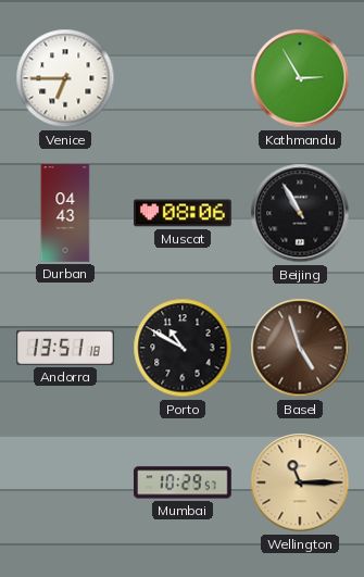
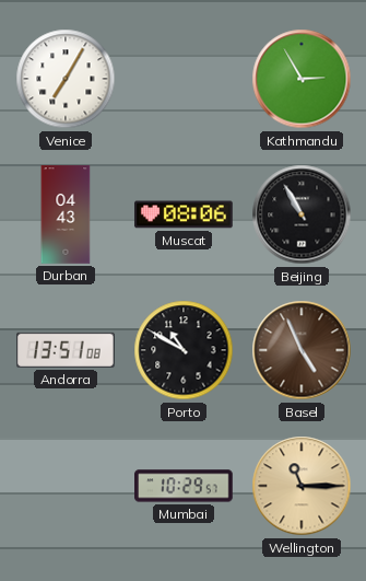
Venice: 6:45 -> 7:05
Andorra: 13:51:18 -> 13:51:08
Basel: 4:57 -> 4:56
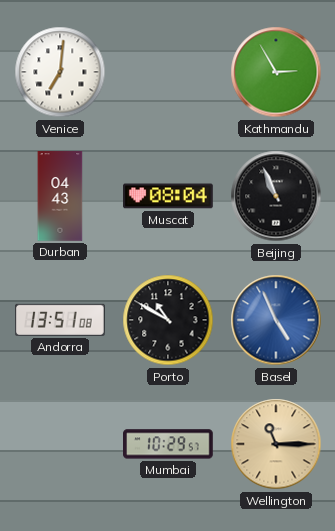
Venice: 7:05 -> 7:01
Muscat: 08:06 -> 08:04
Beijing: 10:55 -> 10:56
Basel dial: brown -> blue
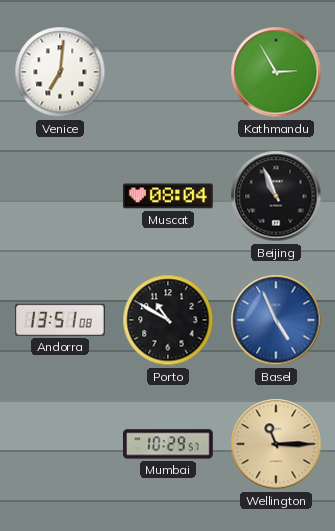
Durban: 04:43 -> none
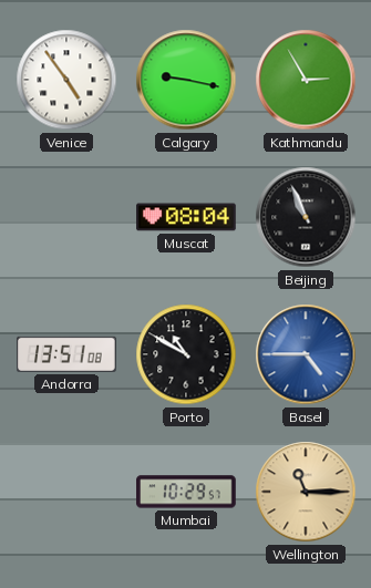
Venice: 7:01 -> 4:54
Calgary: none -> 9:17
Basel: 4:56 -> 4:45
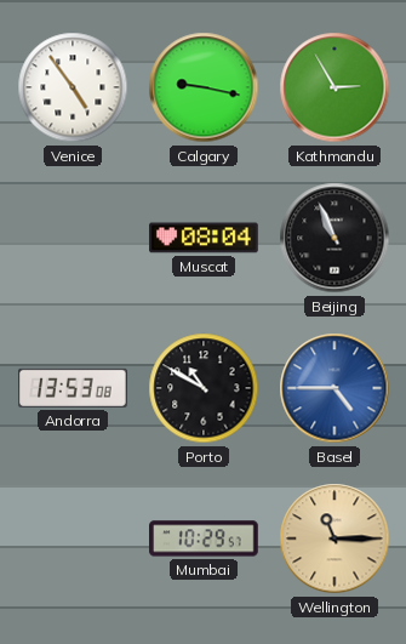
Andorra: 13:51 -> 13:53
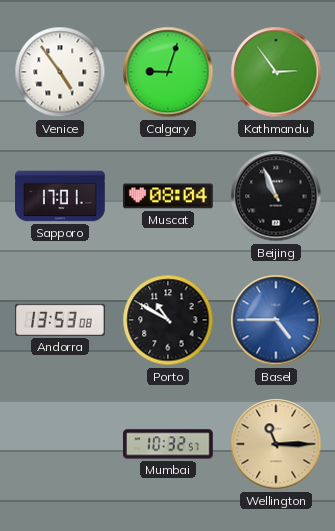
Calgary: 9:17 -> 9:03
Kathmandu: 2:55 -> 2:54
Sapporo: none -> 17:01
Mumbai: 10:29 -> 10:32
